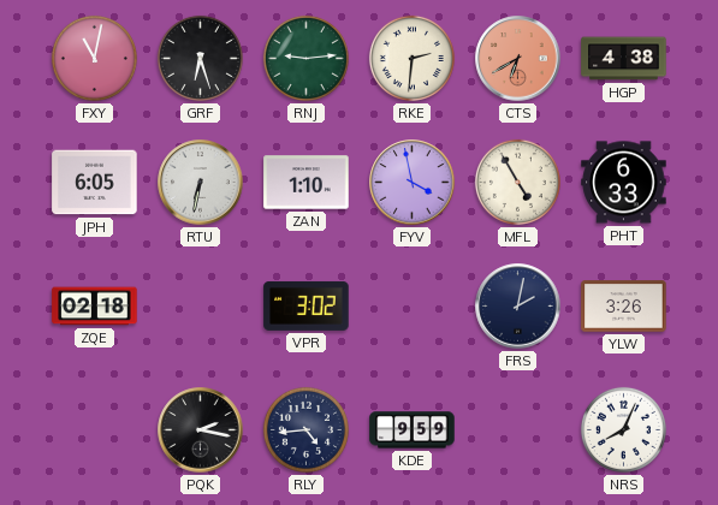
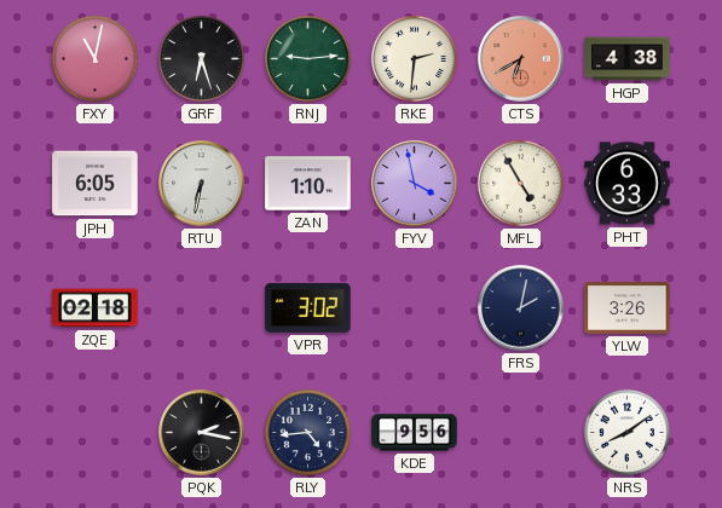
KDE: 9:59 -> 9:56
NRS: 8:04 -> 8:09
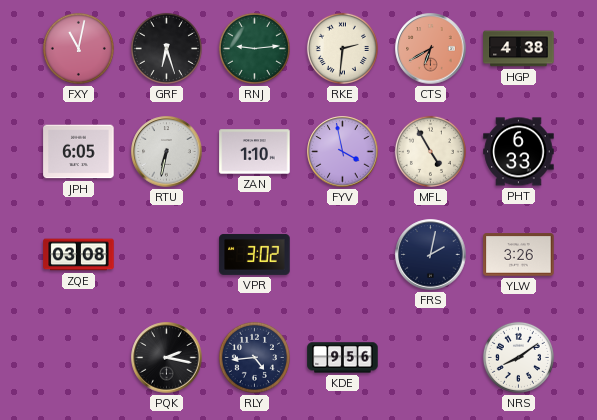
ZQE: 02:18 -> 03:08
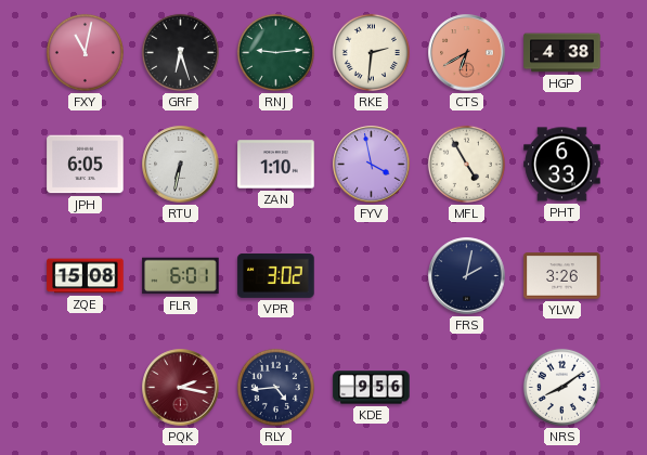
ZQE: 03:08 -> 15:08
FLR: none -> 6:01
PQK dial: black -> burgundy
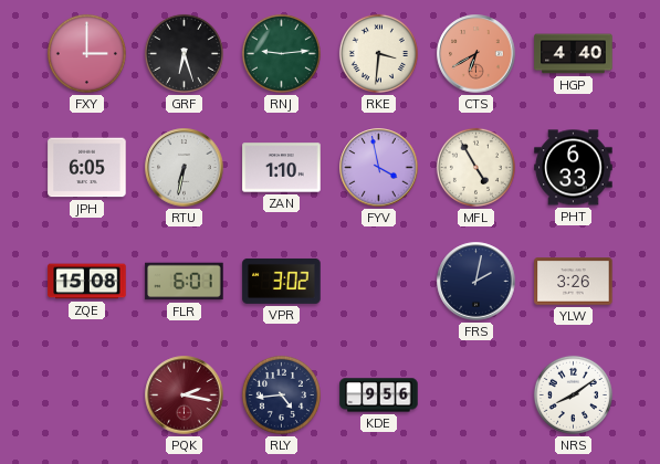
FXY: 11:02 -> 3:00
RKE: 2:31 -> 3:31
HGP: 4:38 -> 4:40
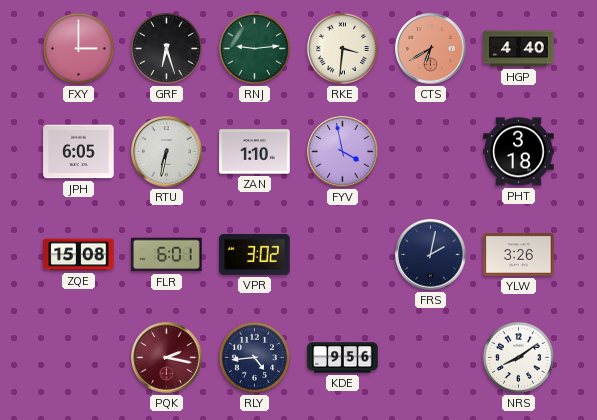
MFL: 4:55 -> none
PHT: 6:33 -> 3:18
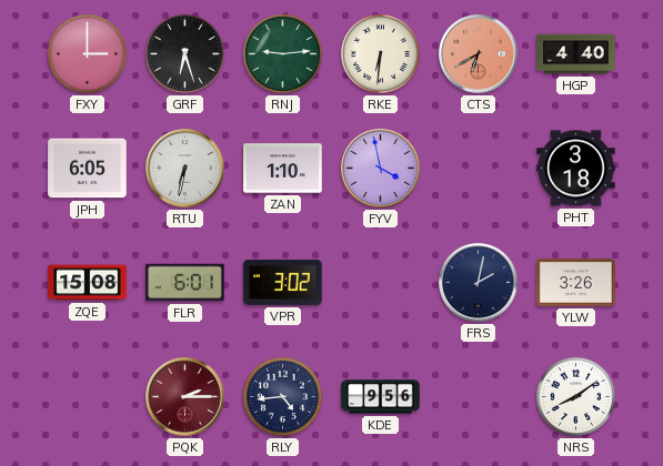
RKE: 3:31 -> 6:31
PQK: 2:17 -> 2:15
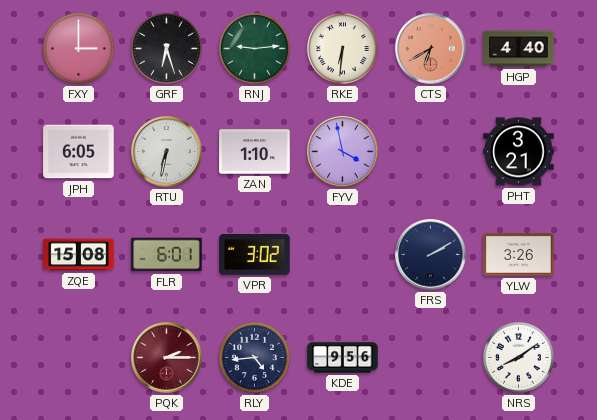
PHT: 3:18 -> 3:21
FRS: 2:02 -> 2:10
